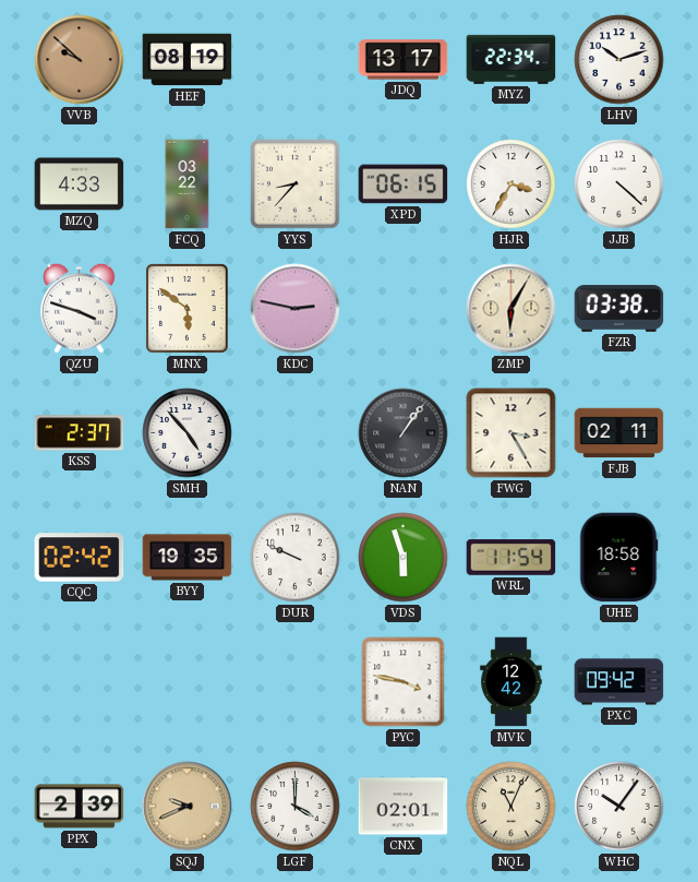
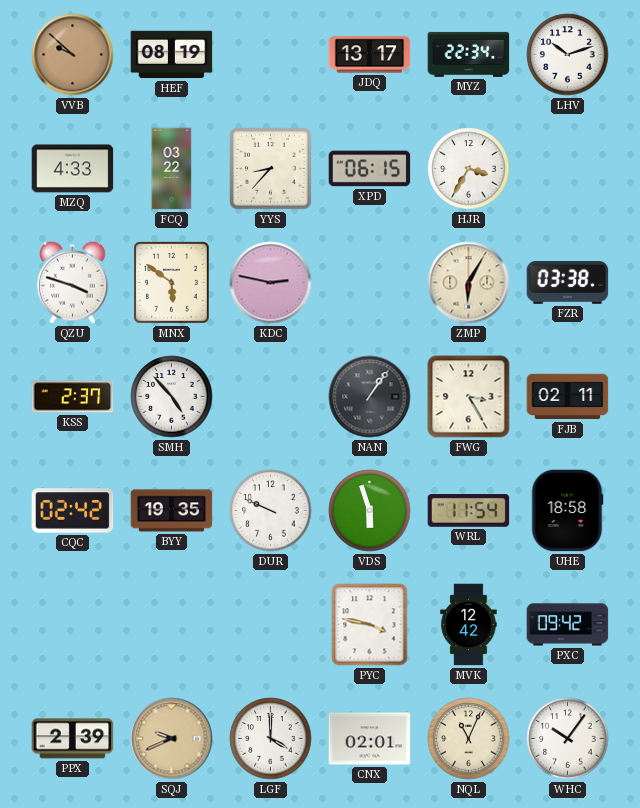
JJB: 4:22 -> none
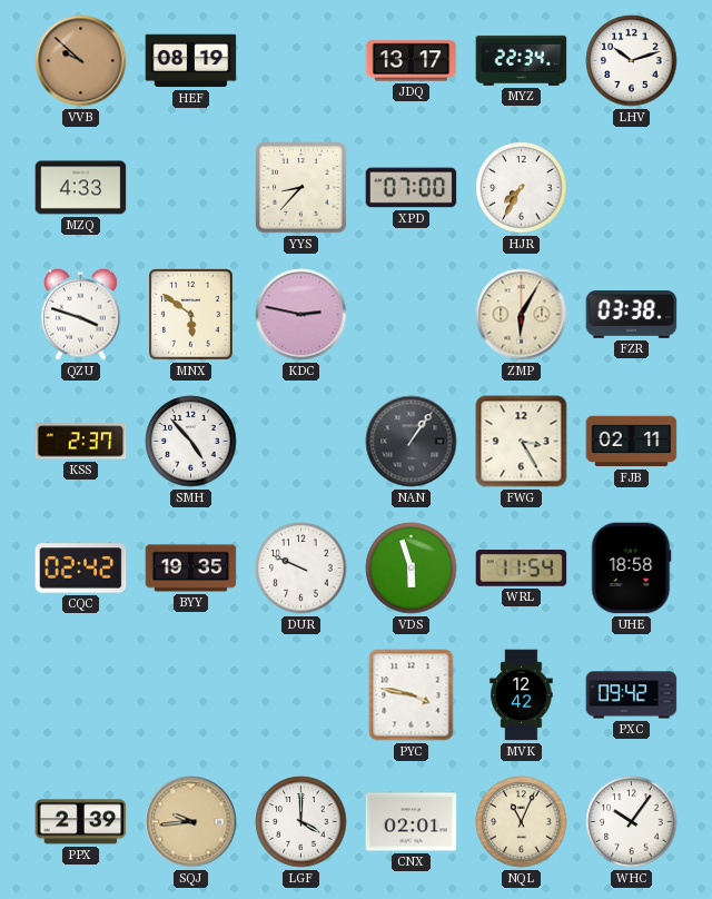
FCQ: 03:22 -> none
XPD: 06:15 -> 07:00
HJR: 3:35 -> 7:35
SQJ: 9:41 -> 9:44
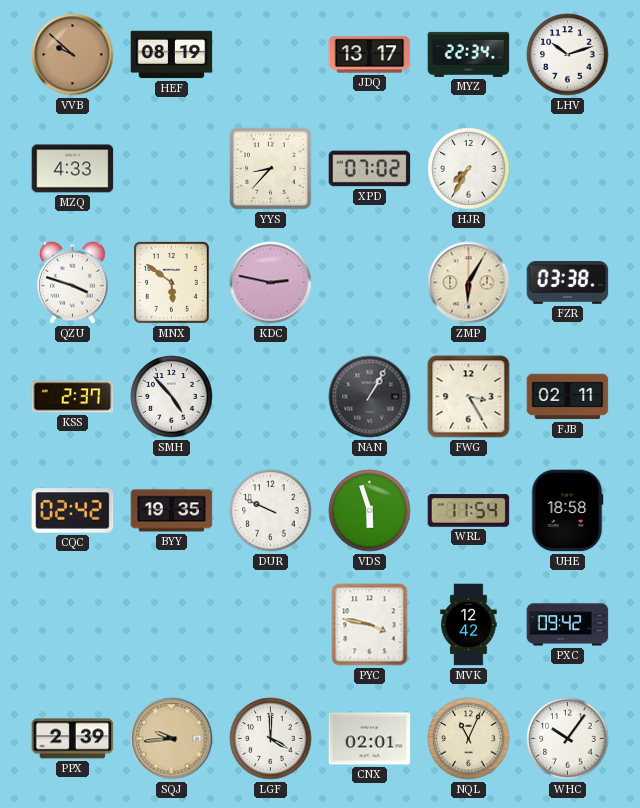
XPD: 07:00 -> 07:02
NAN: 1:06 -> 1:05
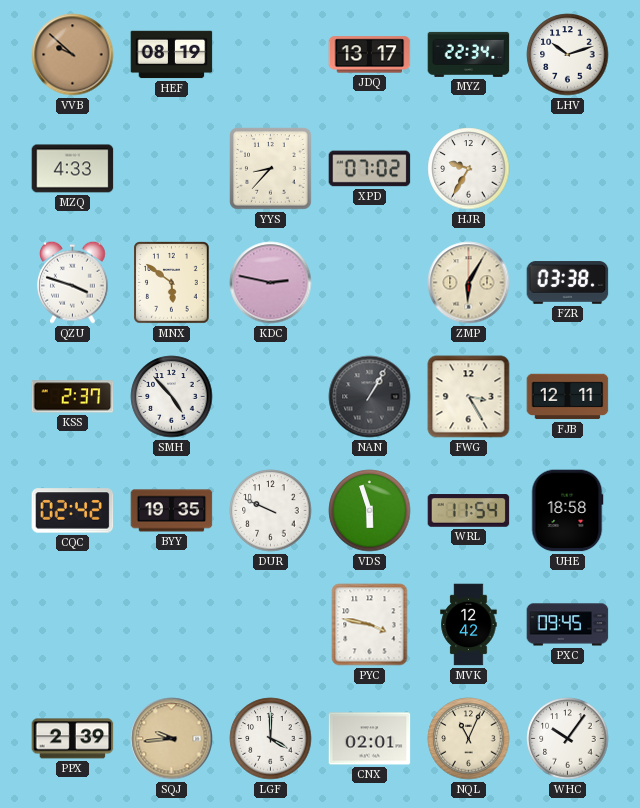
HJR: 7:35 -> 9:35
FJB: 02:11 -> 12:11
PXC: 09:42 -> 09:45
